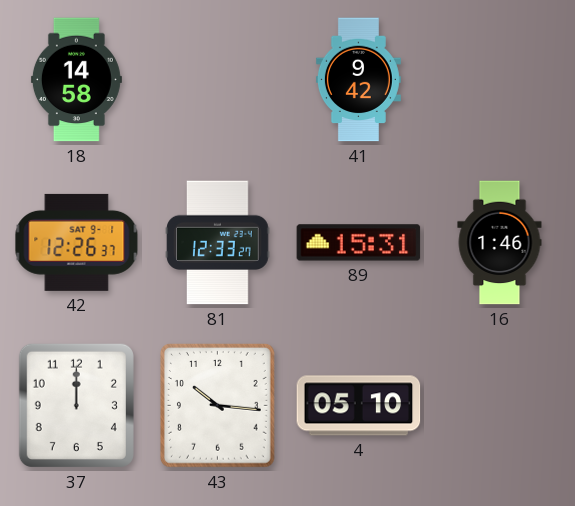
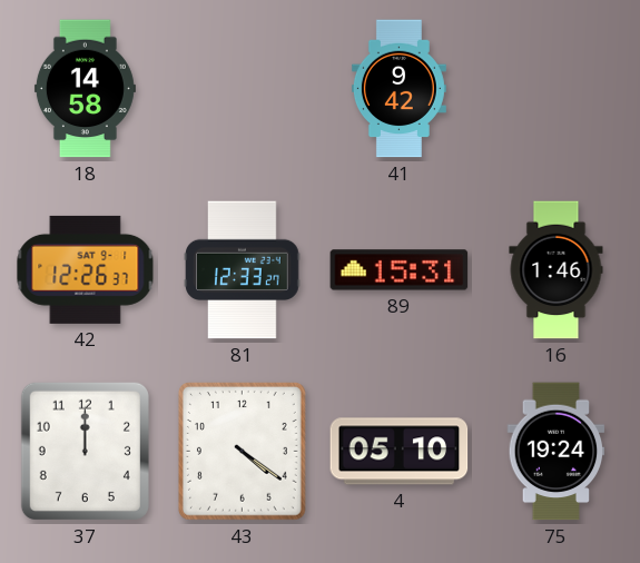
43: 10:16 -> 4:21
75: none -> 19:24
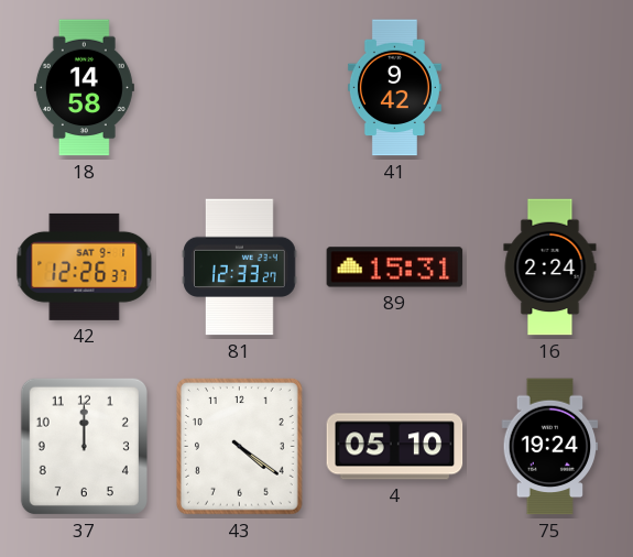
16: 1:46 -> 2:24
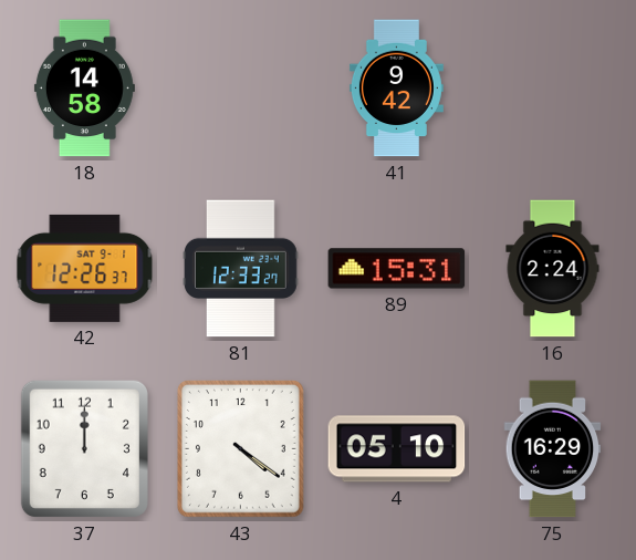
75: 19:24 -> 16:29
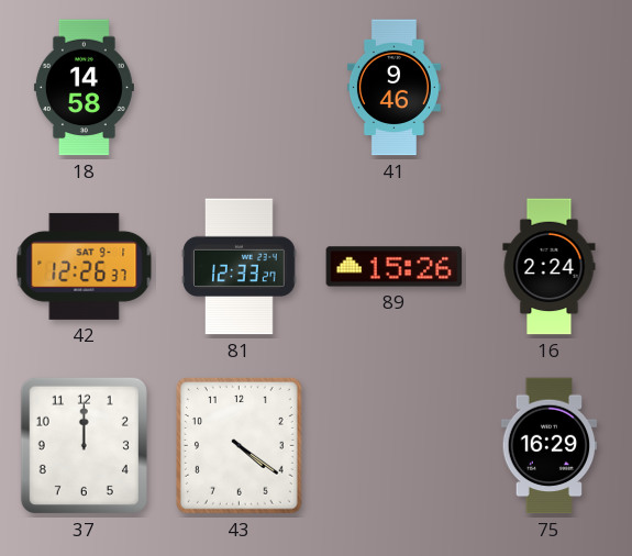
41: 9:42 -> 9:46
89: 15:31 -> 15:26
4: 05:10 -> none
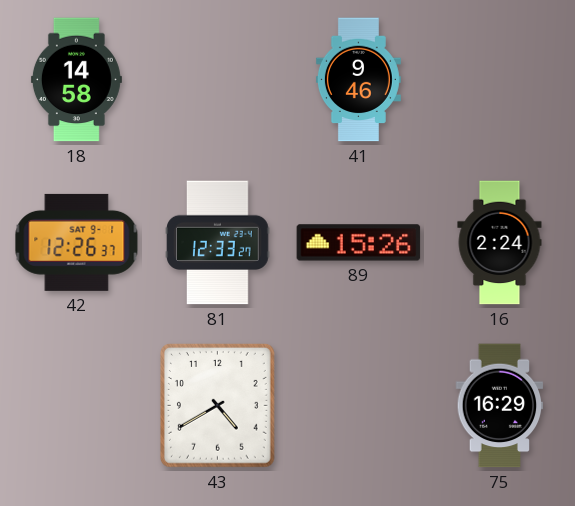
37: 12:00 -> none
43: 4:21 -> 4:40
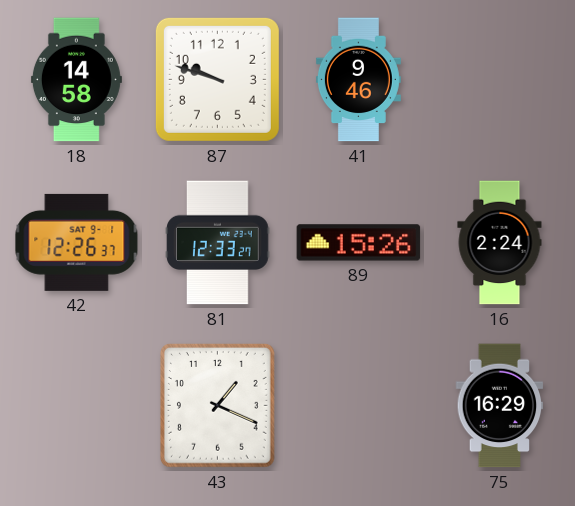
87: none -> 9:48
43: 4:40 -> 1:19
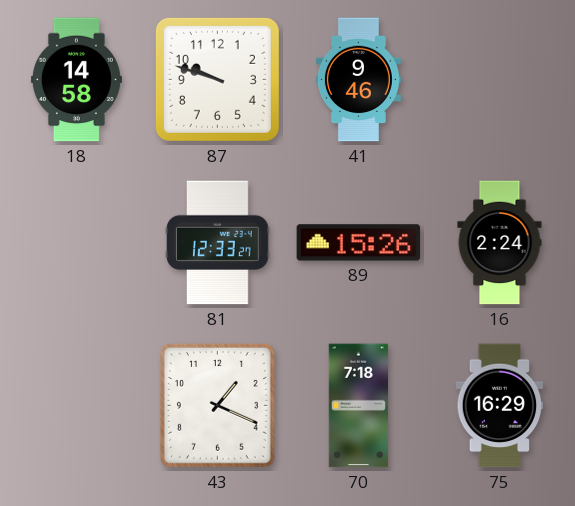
42: 12:26 -> none
70: none -> 7:18
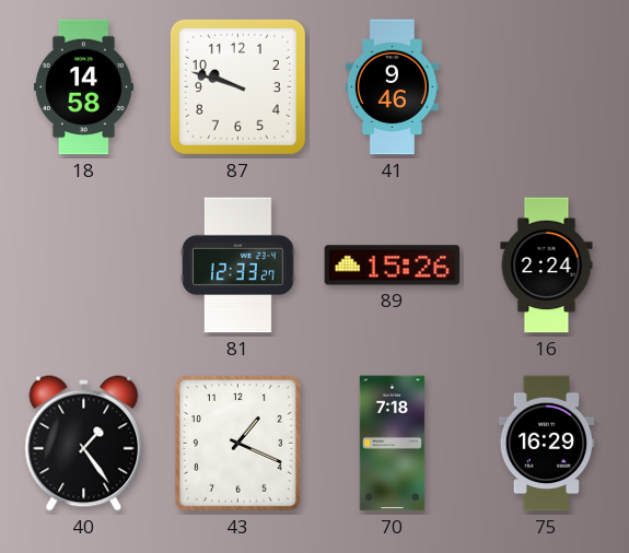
40: none -> 1:24
